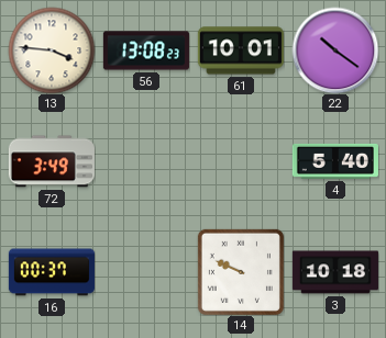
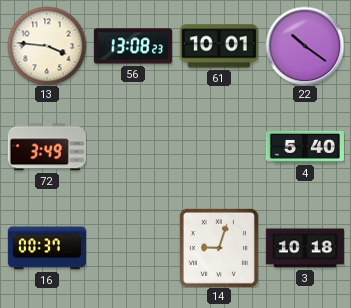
14: 9:49 -> 9:03
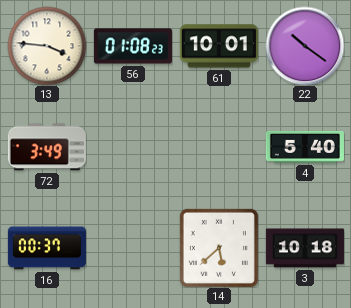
56: 13:08 -> 01:08
14: 9:03 -> 5:38
